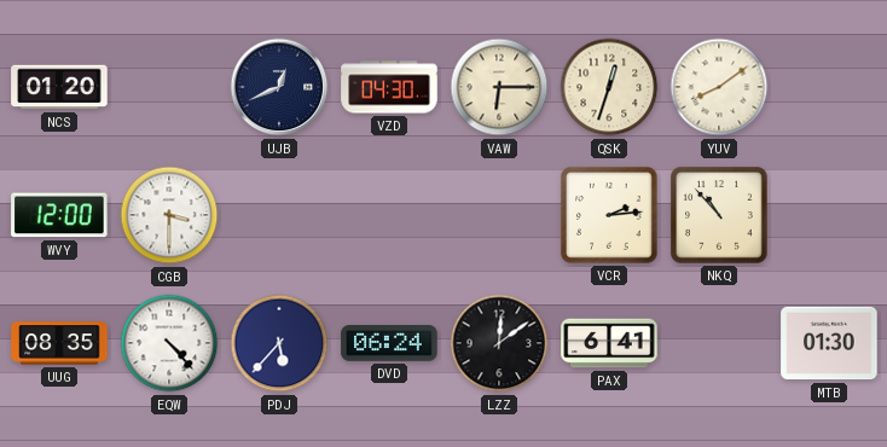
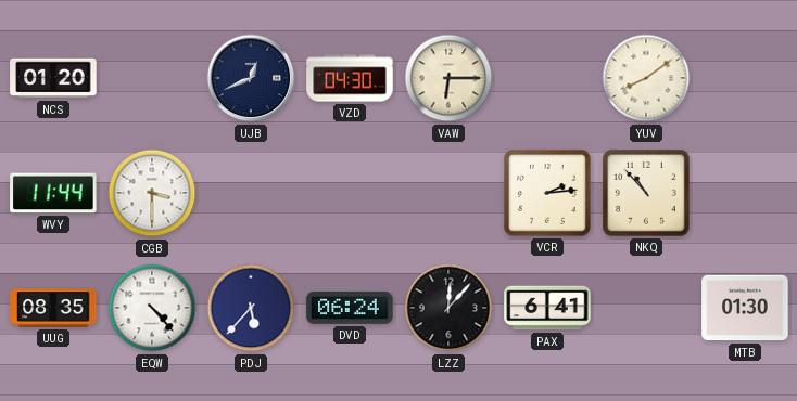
QSK: 12:33 -> none
WVY: 12:00 -> 11:44
LZZ: 12:09 -> 12:07
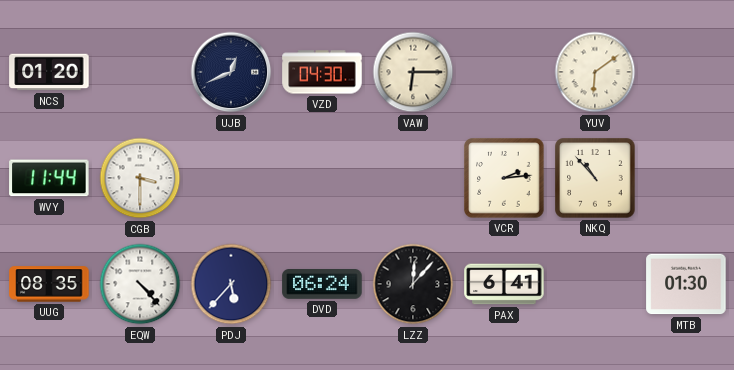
YUV: 8:09 -> 6:09
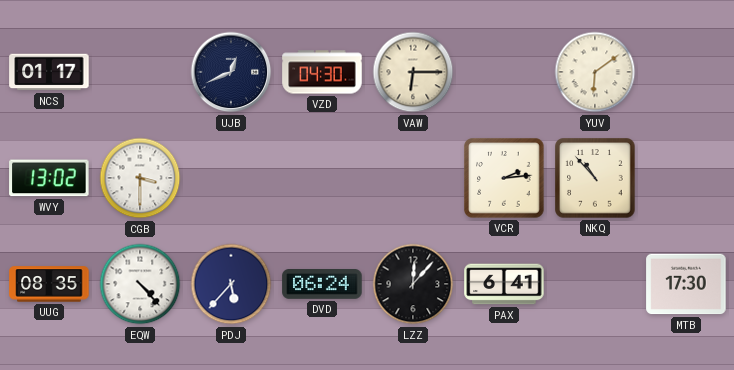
NCS: 01:20 -> 01:17
WVY: 11:44 -> 13:02
MTB: 01:30 -> 17:30
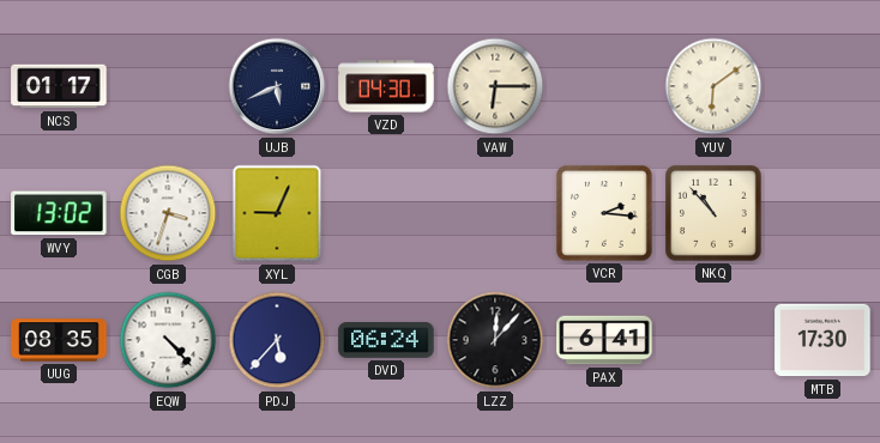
UJB: 12:41 -> 5:41
CGB: 3:30 -> 3:33
XYL: none -> 9:04
VCR: 2:14 -> 2:16
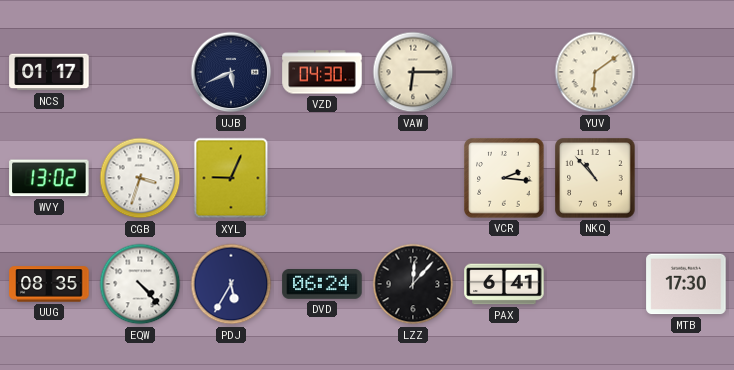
PDJ: 5:37 -> 5:35
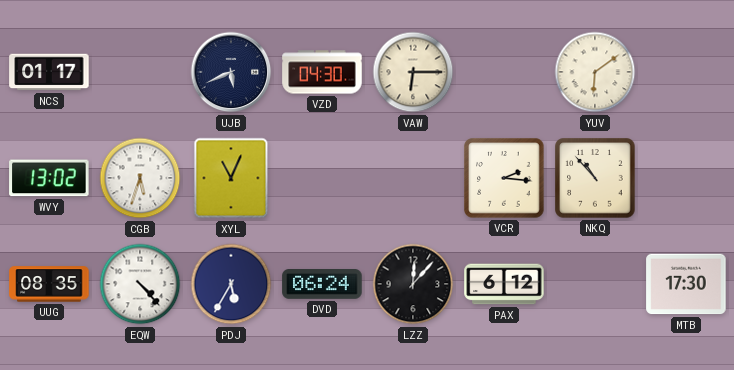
CGB: 3:33 -> 5:33
XYL: 9:04 -> 11:04
PAX: 6:41 -> 6:12
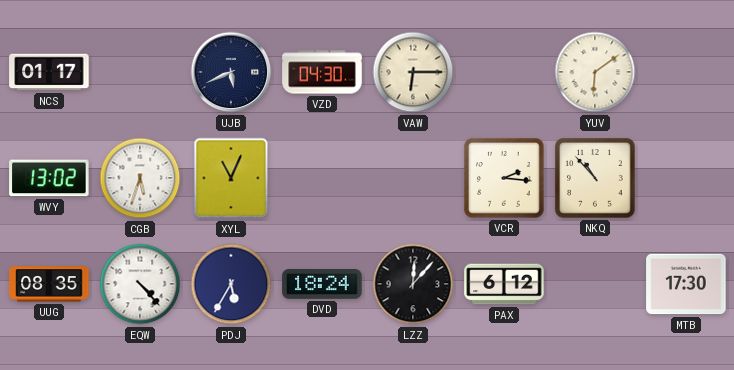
DVD: 06:24 -> 18:24
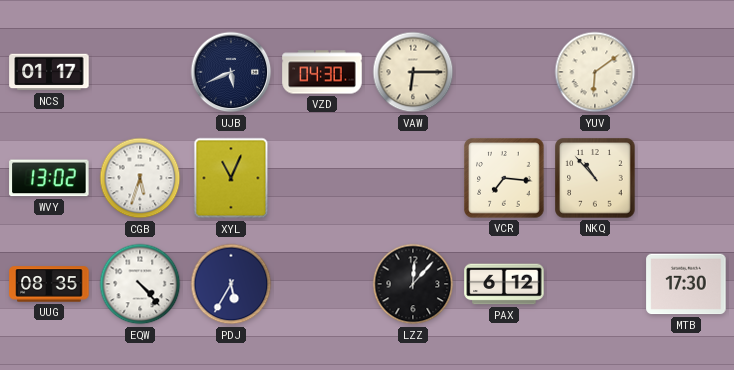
VCR: 2:16 -> 7:16
DVD: 18:24 -> none
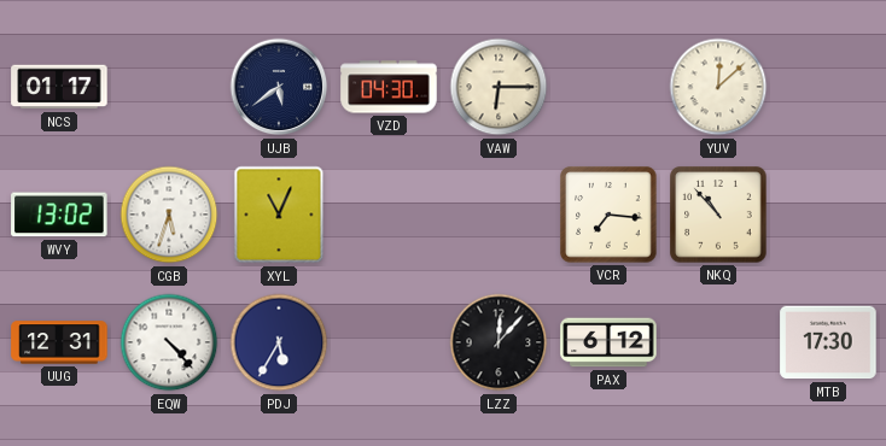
UJB: 5:41 -> 5:39
YUV: 6:09 -> 12:08
UUG: 08:35 -> 12:31
